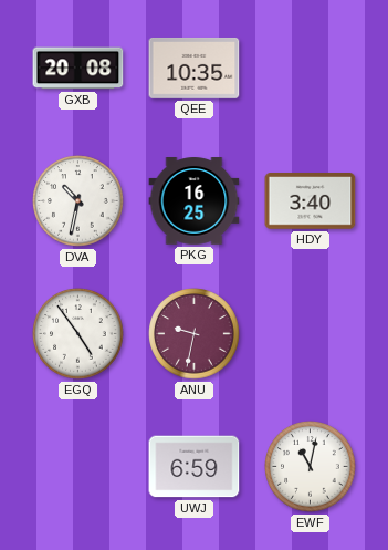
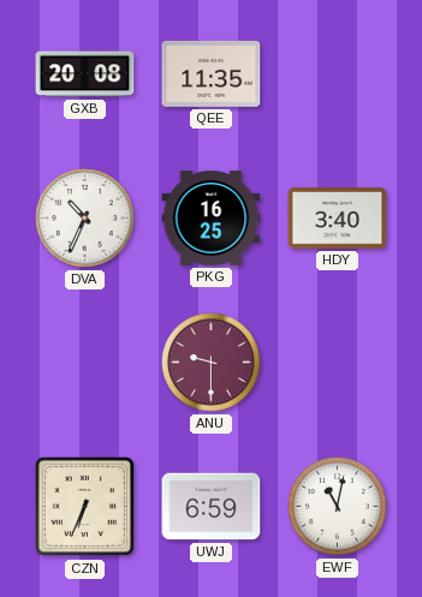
QEE: 10:35 -> 11:35
DVA: 10:32 -> 10:34
EGQ: 4:54 -> none
ANU: 9:32 -> 9:30
CZN: none -> 6:34
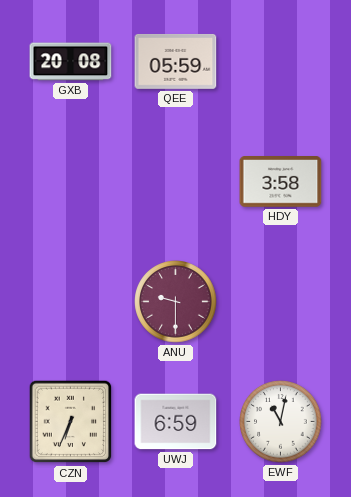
QEE: 11:35 -> 05:59
DVA: 10:34 -> none
PKG: 16:25 -> none
HDY: 3:40 -> 3:58
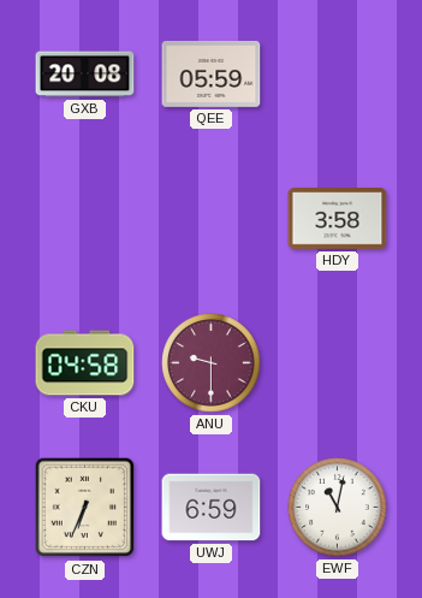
CKU: none -> 04:58
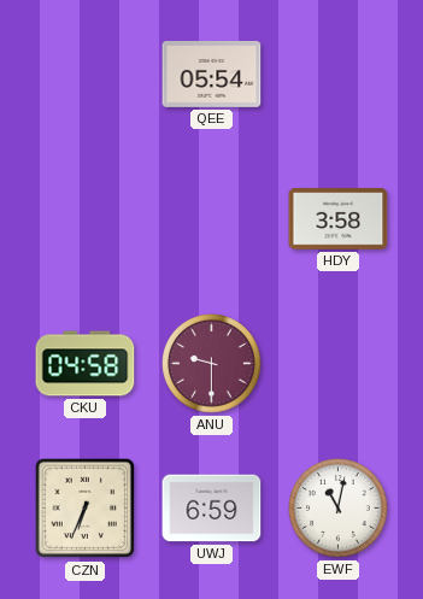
GXB: 20:08 -> none
QEE: 05:59 -> 05:54
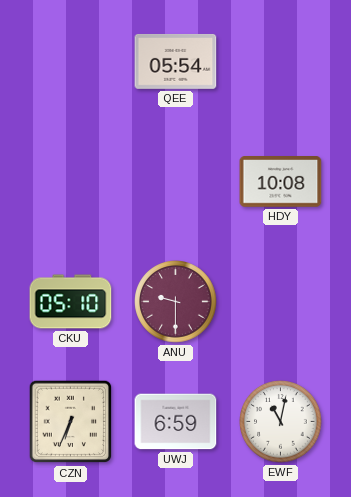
HDY: 3:58 -> 10:08
CKU: 04:58 -> 05:10
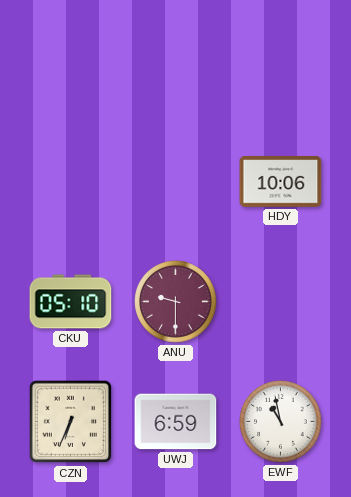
QEE: 05:54 -> none
HDY: 10:08 -> 10:06
EWF: 11:02 -> 10:58
